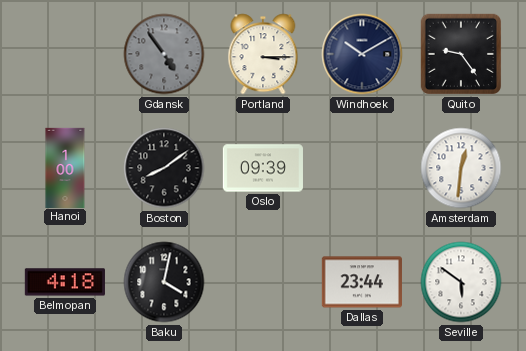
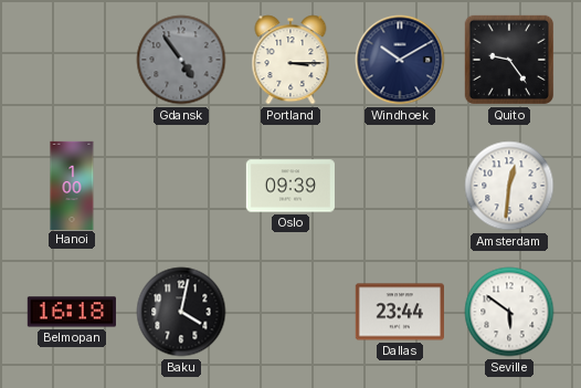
Boston: 8:09 -> none
Belmopan: 4:18 -> 16:18
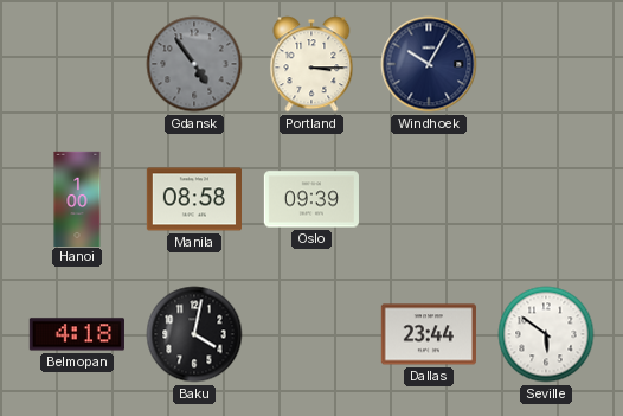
Windhoek: 10:10 -> 10:05
Quito: 9:24 -> none
Manila: none -> 08:58
Amsterdam: 12:31 -> none
Belmopan: 16:18 -> 4:18
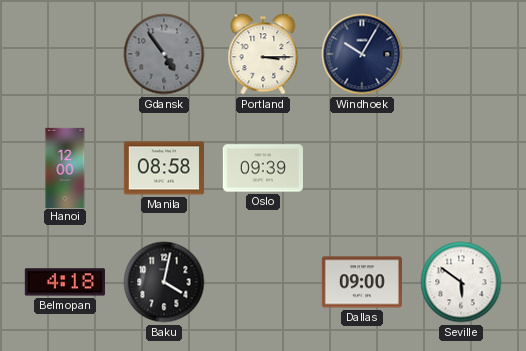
Hanoi: 1:00 -> 12:00
Dallas: 23:44 -> 09:00
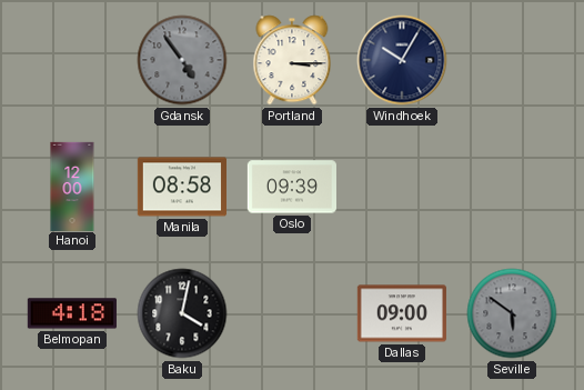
Seville dial: white -> grey
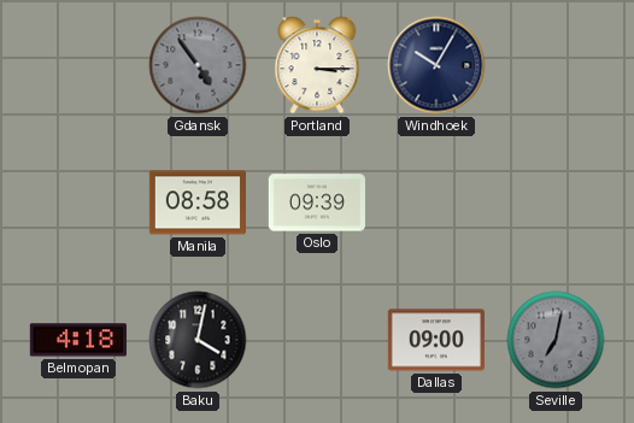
Hanoi: 12:00 -> none
Seville: 5:51 -> 7:02
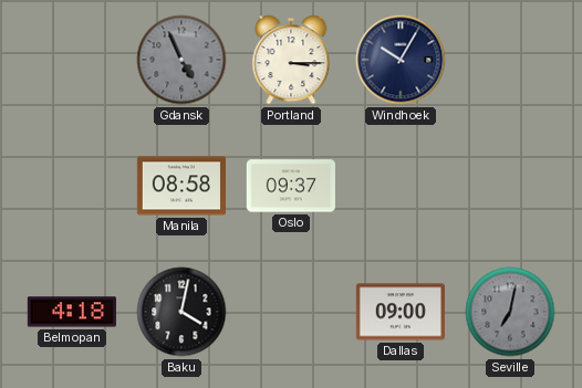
Gdansk: 4:54 -> 4:56
Oslo: 09:39 -> 09:37
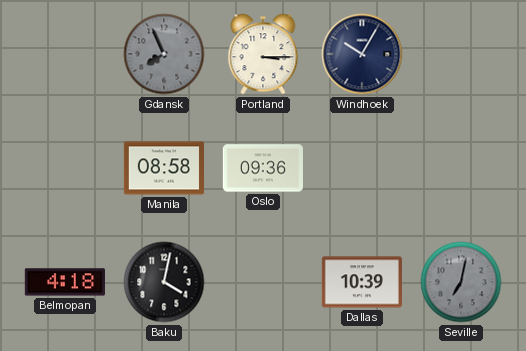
Gdansk: 4:56 -> 7:56
Oslo: 09:37 -> 09:36
Dallas: 09:00 -> 10:39
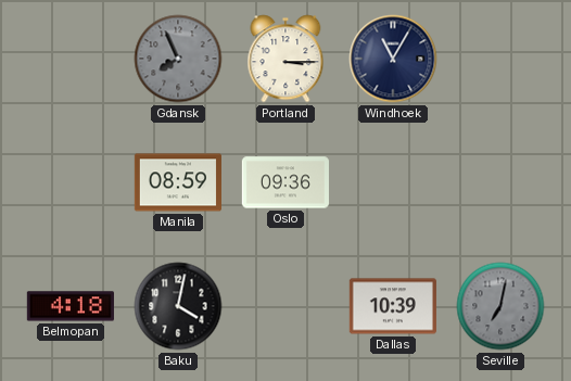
Windhoek: 10:05 -> 11:05
Manila: 08:58 -> 08:59
